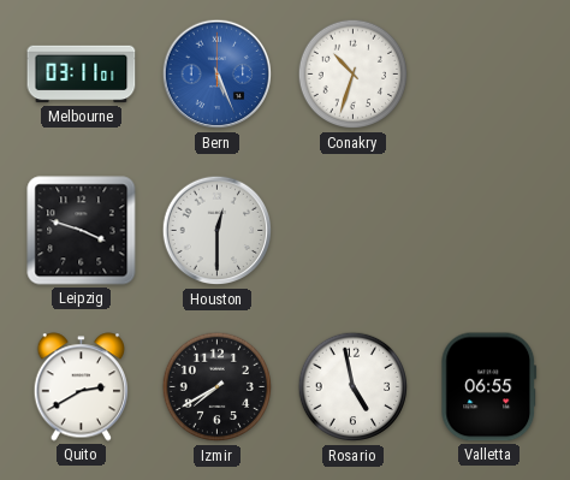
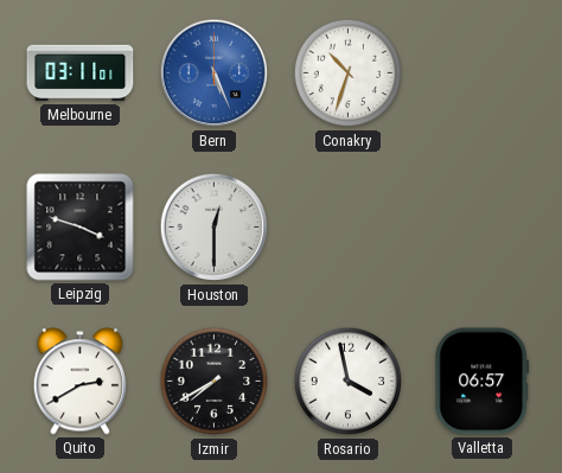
Rosario: 4:58 -> 3:58
Valletta: 06:55 -> 06:57
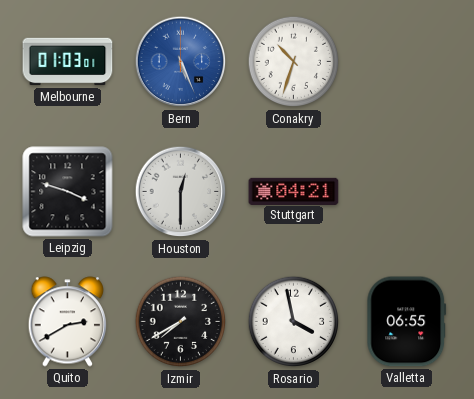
Melbourne: 03:11 -> 01:03
Stuttgart: none -> 04:21
Valletta: 06:57 -> 06:55
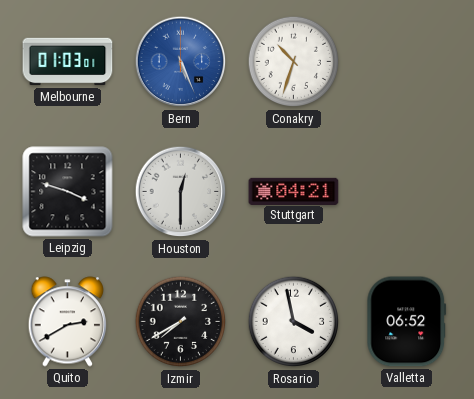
Valletta: 06:55 -> 06:52
